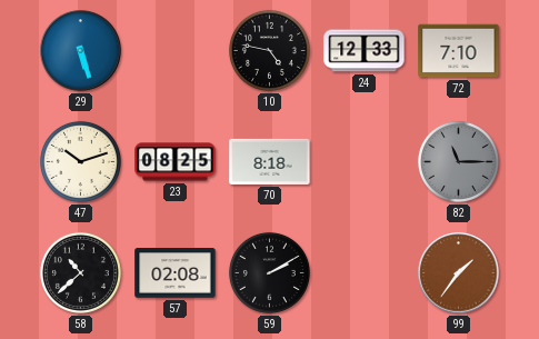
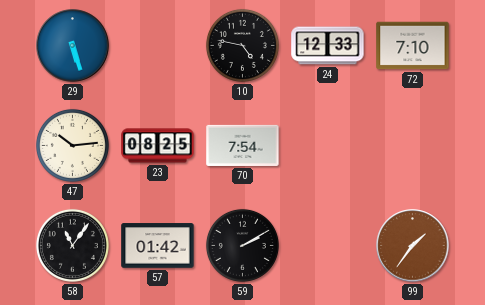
47: 10:12 -> 10:14
70: 8:18 -> 7:54
82: 11:15 -> none
58: 10:38 -> 11:06
57: 02:08 -> 01:42
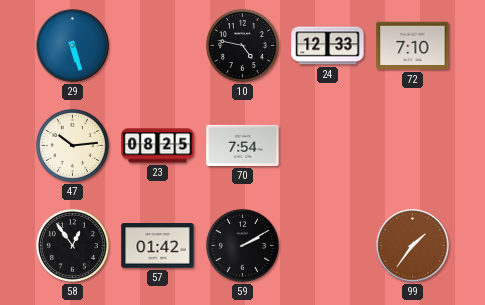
58: 11:06 -> 12:54
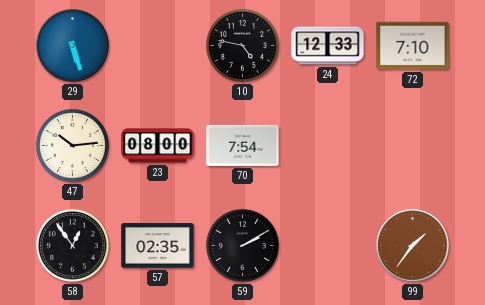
23: 08:25 -> 08:00
57: 01:42 -> 02:35
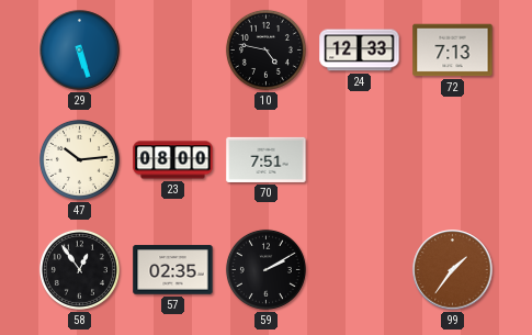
72: 7:10 -> 7:13
70: 7:54 -> 7:51
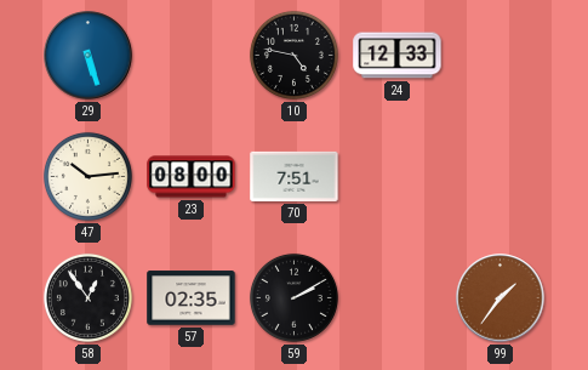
72: 7:13 -> none
